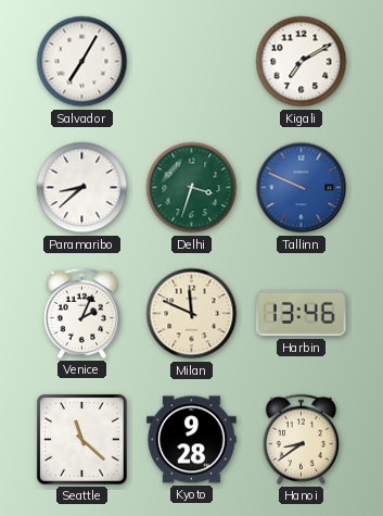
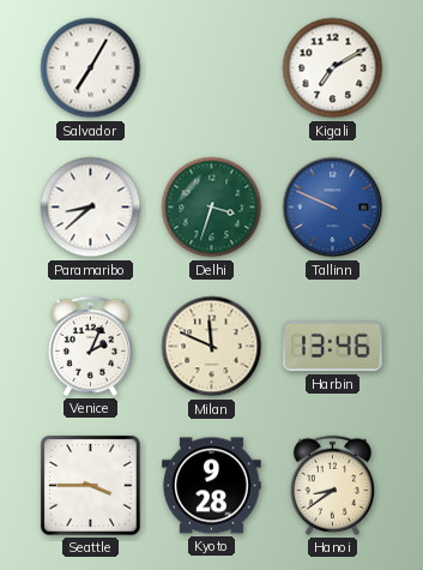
Seattle: 11:22 -> 3:45
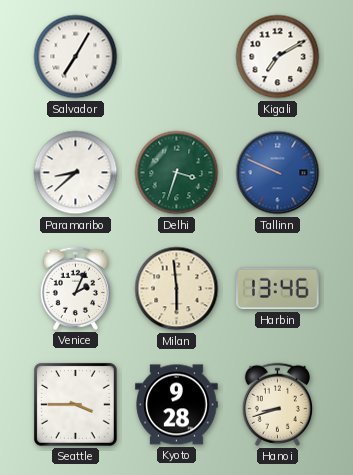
Milan: 11:49 -> 5:59
Hanoi: 8:39 -> 8:42
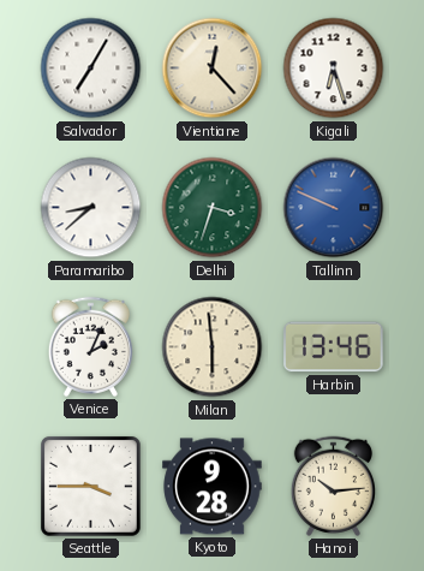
Vientiane: none -> 12:23
Kigali: 7:10 -> 6:27
Hanoi: 8:42 -> 10:14
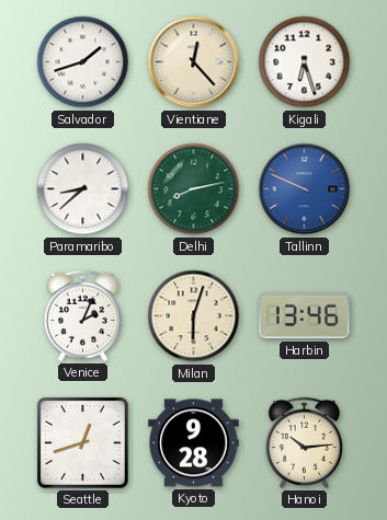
Salvador: 7:05 -> 1:42
Delhi: 3:33 -> 8:13
Milan: 5:59 -> 6:03
Seattle: 3:45 -> 12:42
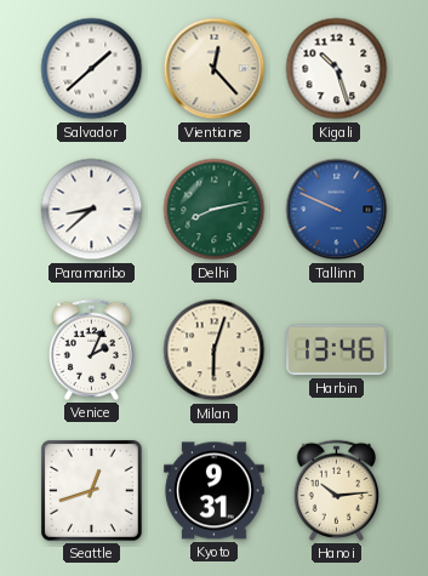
Salvador: 1:42 -> 1:38
Kigali: 6:27 -> 10:27
Kyoto: 9:28 -> 9:31
